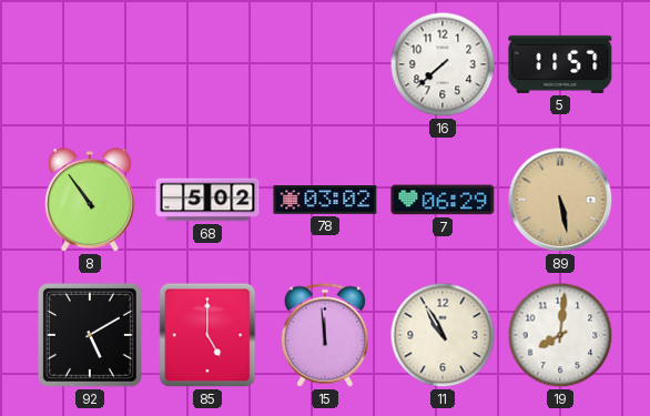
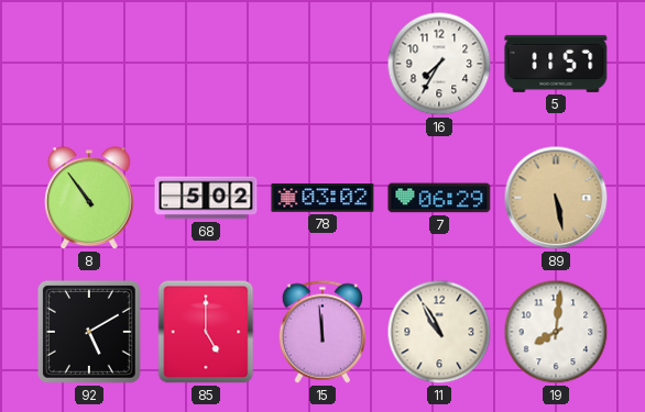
16: 7:38 -> 7:35
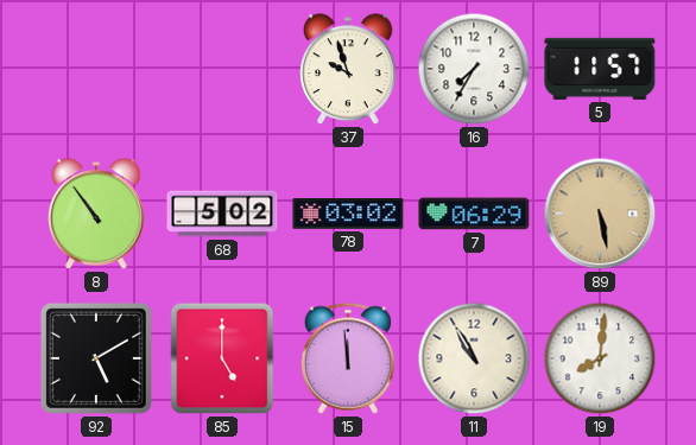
37: none -> 9:57
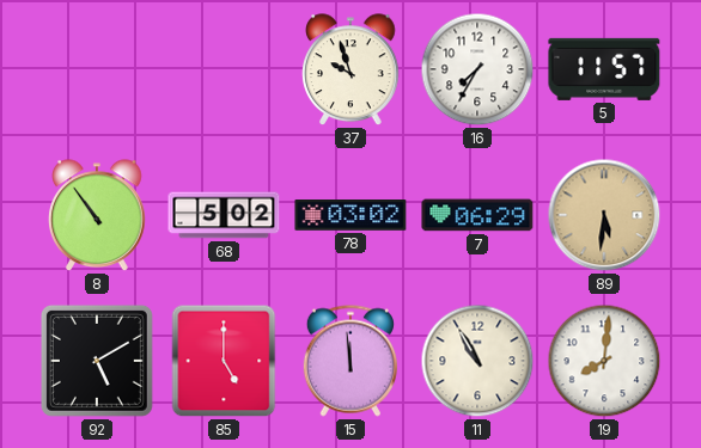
89: 5:28 -> 5:31
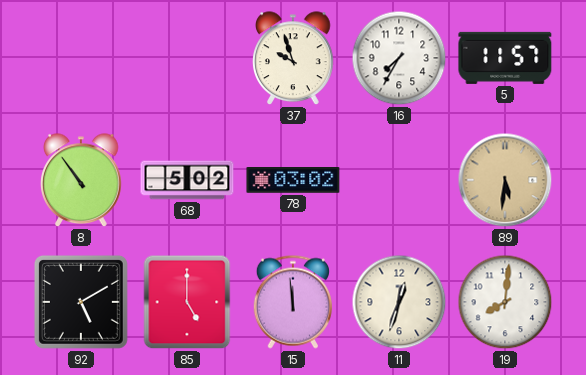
7: 06:29 -> none
11: 10:55 -> 12:33
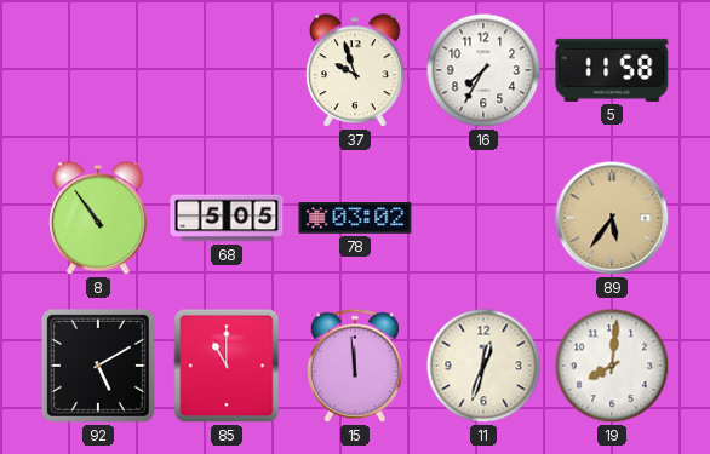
5: 11:57 -> 11:58
68: 5:02 -> 5:05
89: 5:31 -> 5:36
85: 5:00 -> 11:00
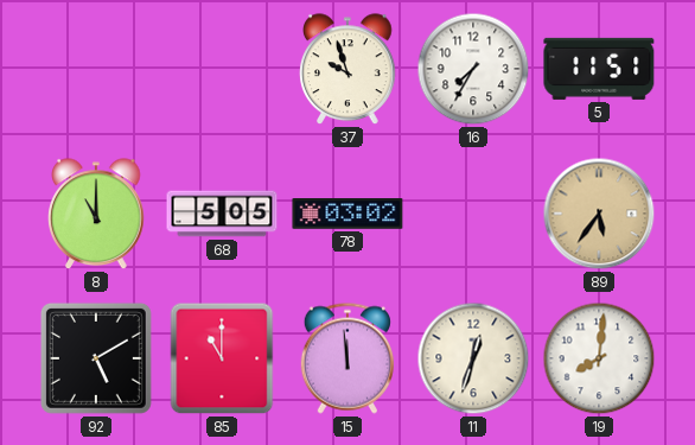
5: 11:58 -> 11:51
8: 10:54 -> 11:00
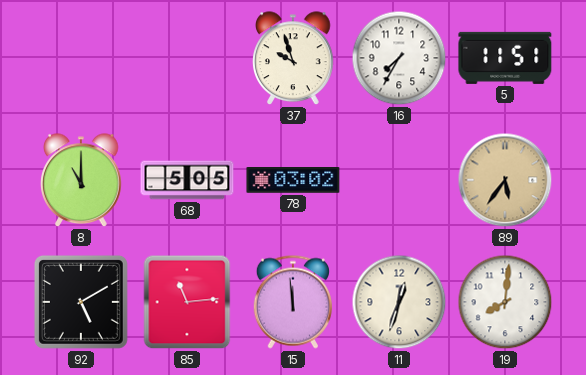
85: 11:00 -> 11:14
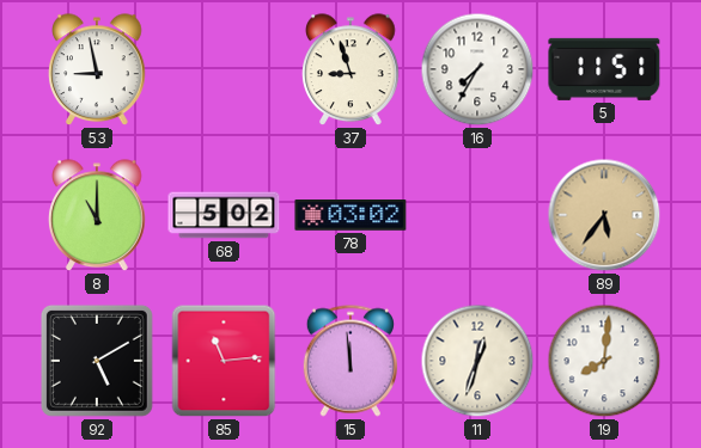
53: none -> 8:58
37: 9:57 -> 8:57
68: 5:05 -> 5:02
